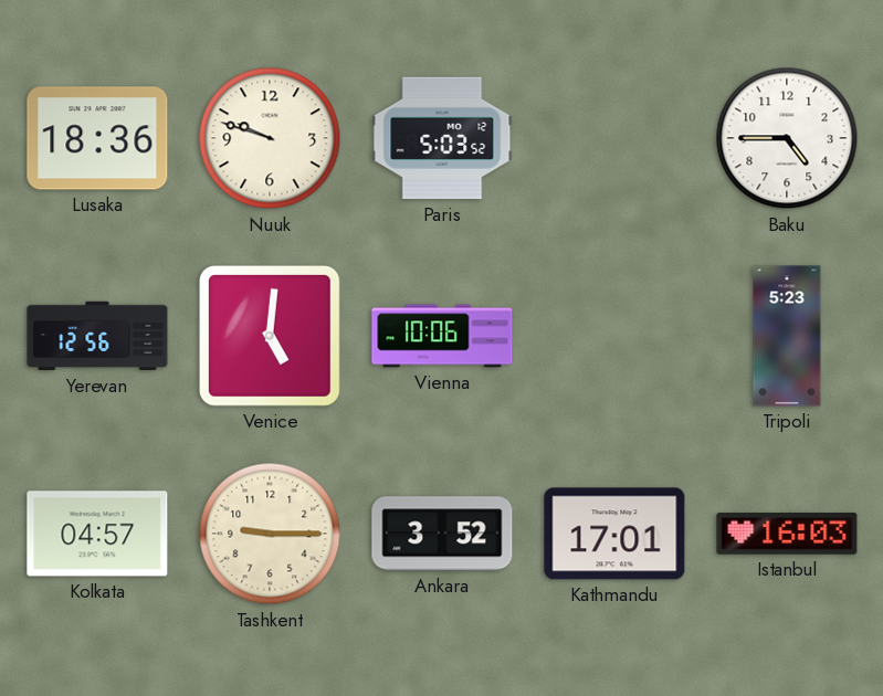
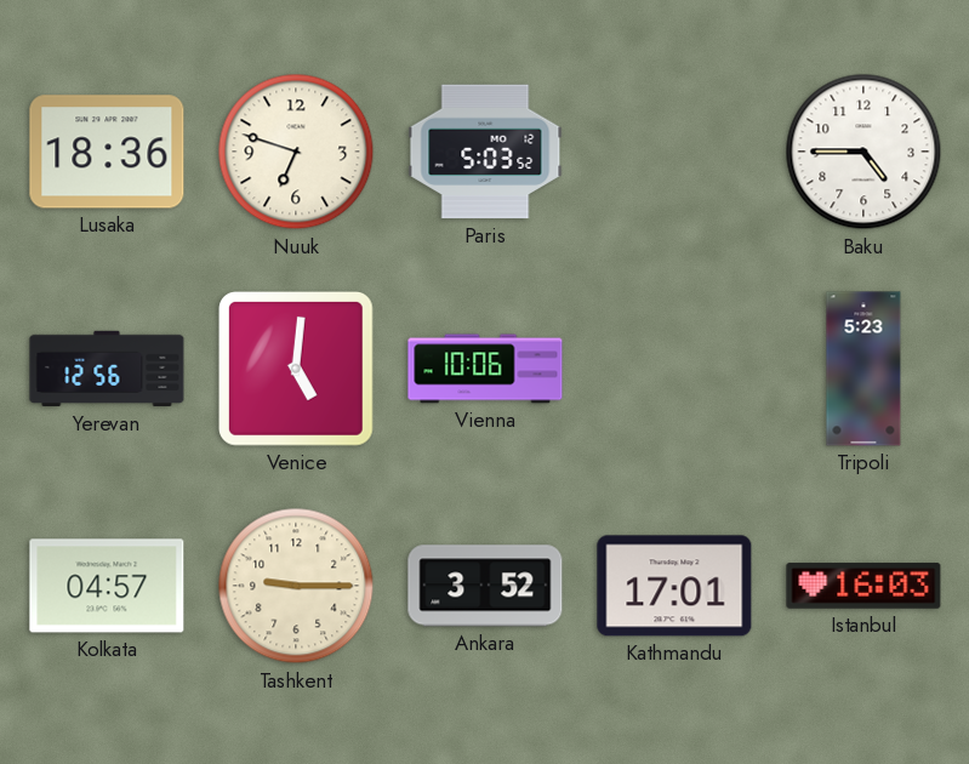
Nuuk: 9:48 -> 6:48
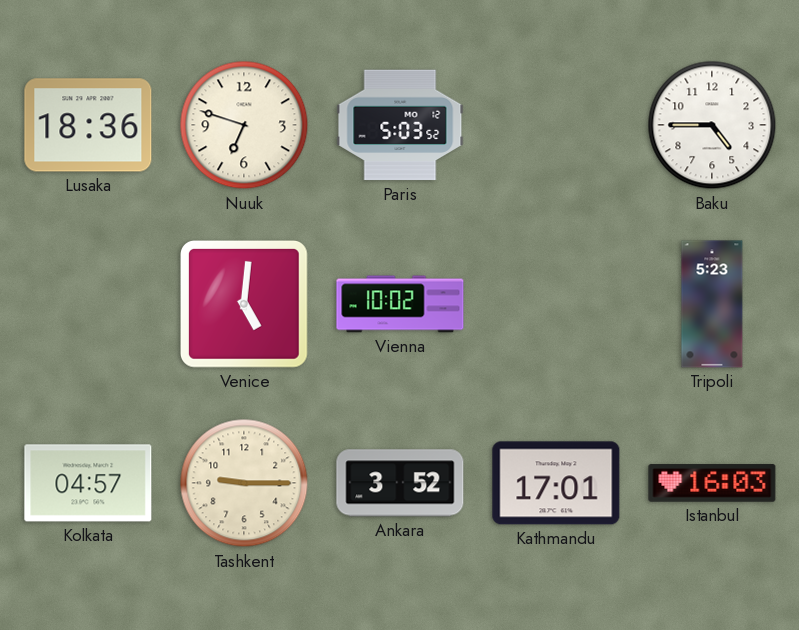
Yerevan: 12:56 -> none
Vienna: 10:06 -> 10:02
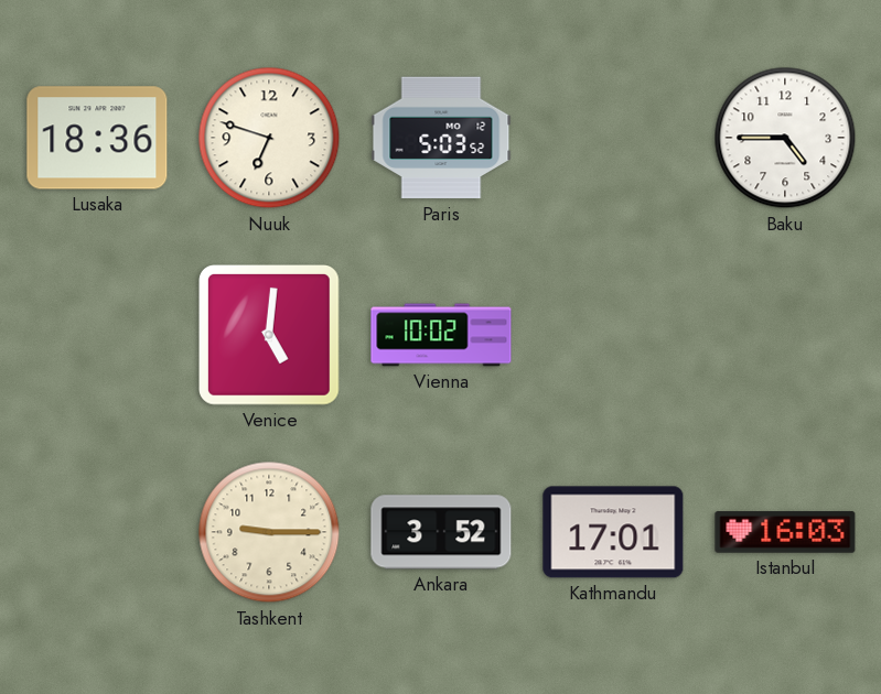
Tripoli: 5:23 -> none
Kolkata: 04:57 -> none
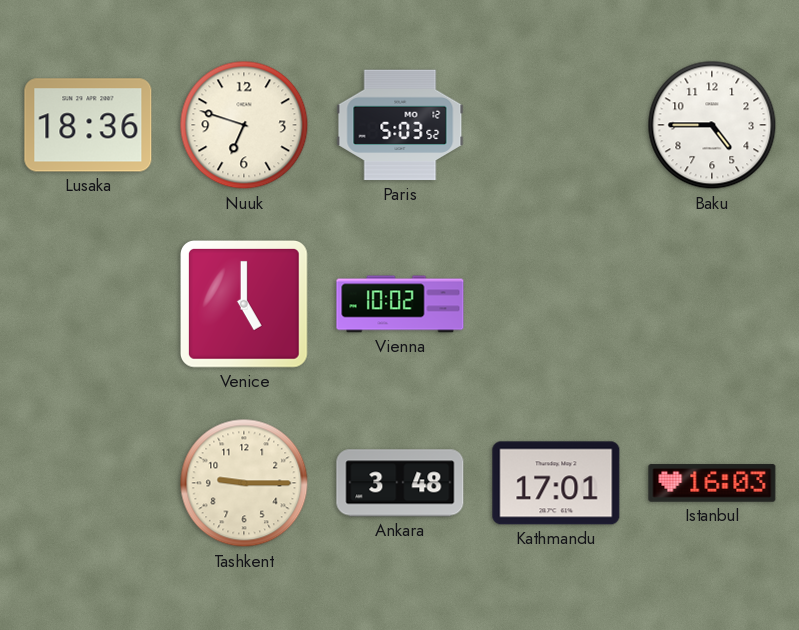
Venice: 5:01 -> 5:00
Ankara: 3:52 -> 3:48
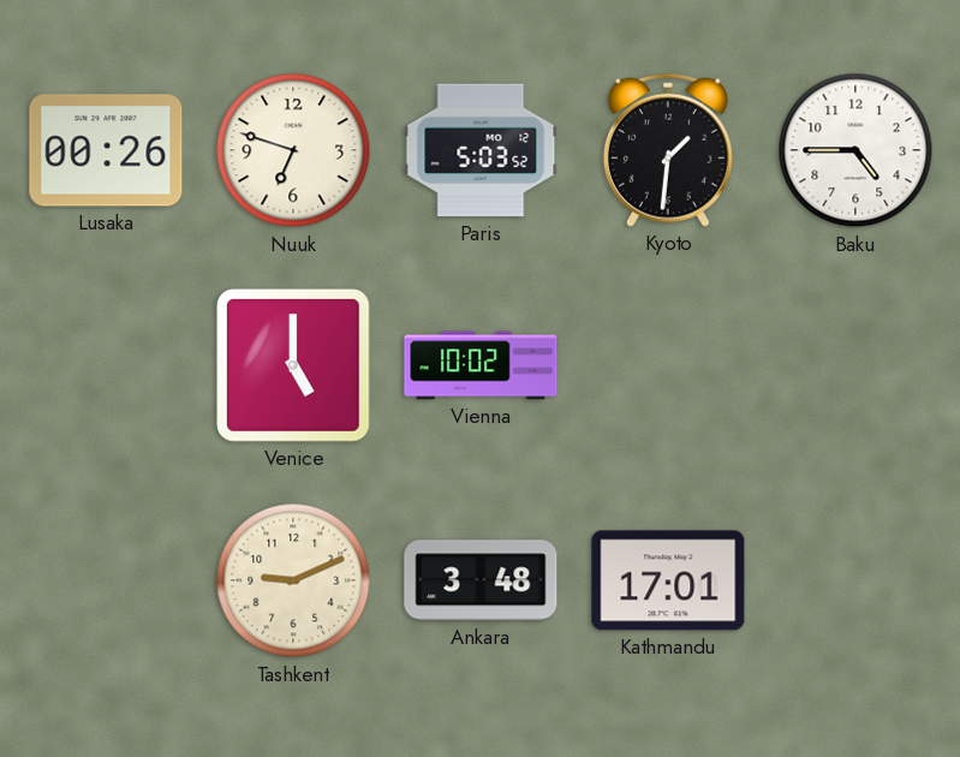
Lusaka: 18:36 -> 00:26
Kyoto: none -> 1:31
Tashkent: 9:15 -> 9:11
Istanbul: 16:03 -> none
